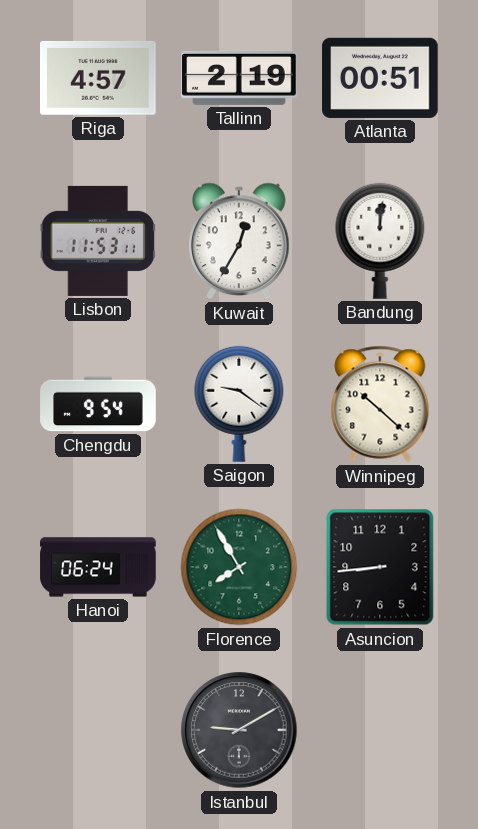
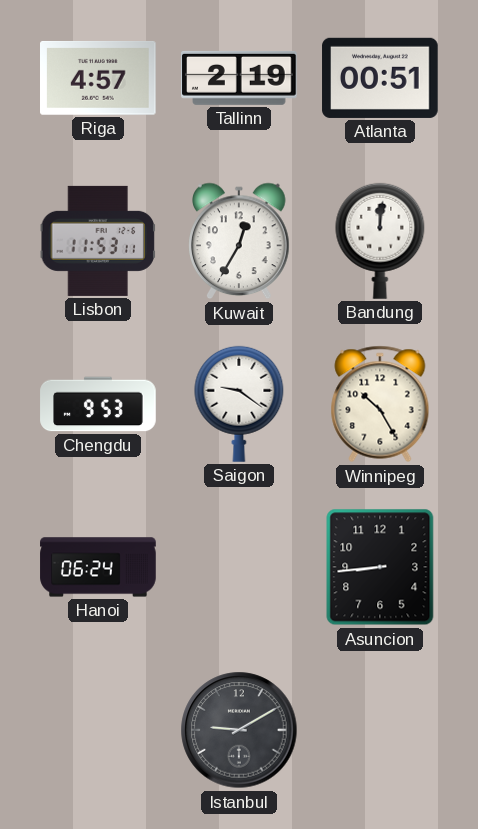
Chengdu: 9:54 -> 9:53
Winnipeg: 10:22 -> 10:25
Florence: 7:55 -> none
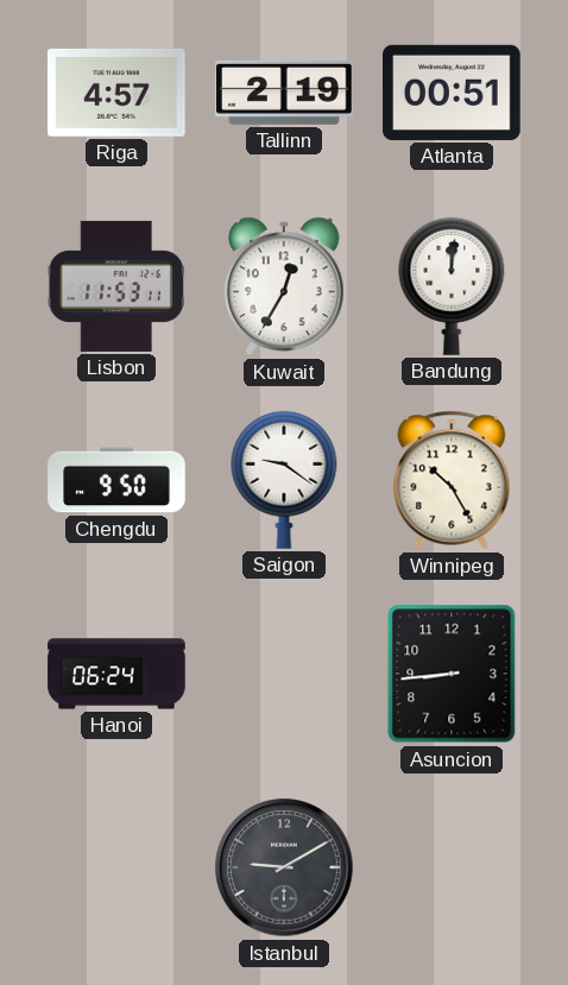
Chengdu: 9:53 -> 9:50
